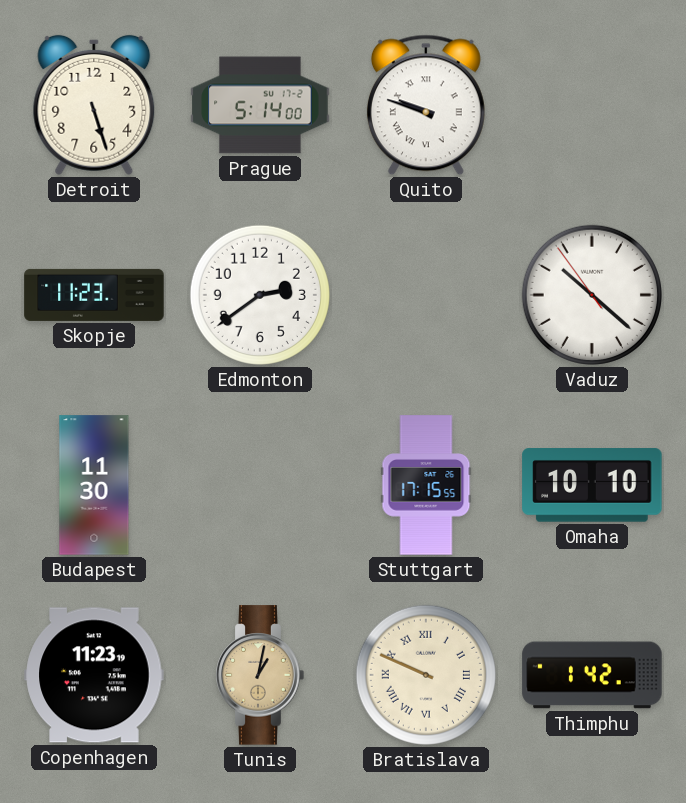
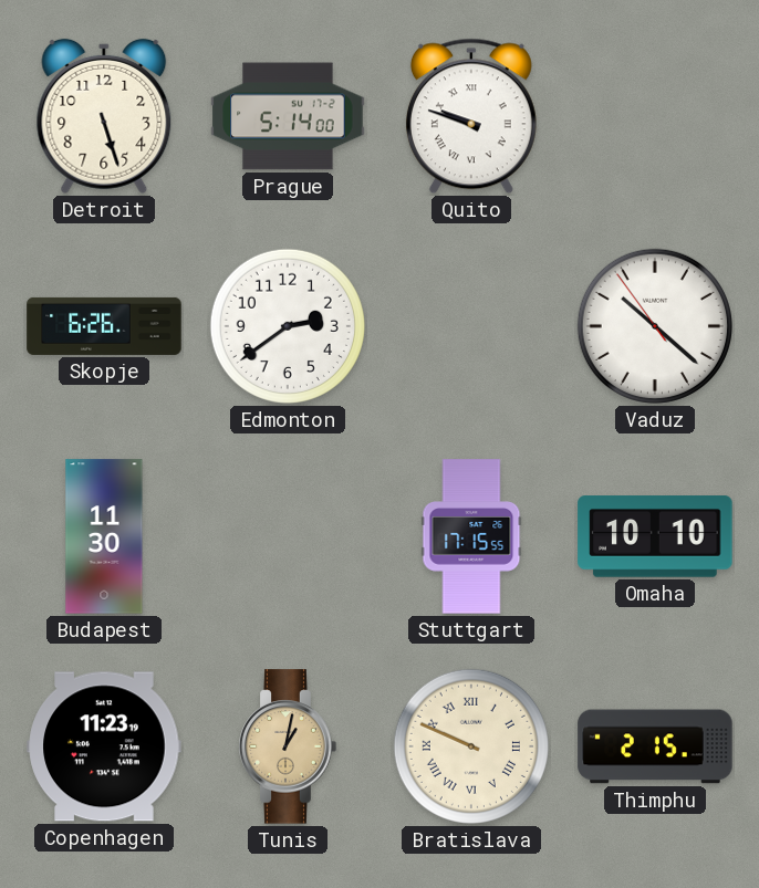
Skopje: 11:23 -> 6:26
Thimphu: 1:42 -> 2:15
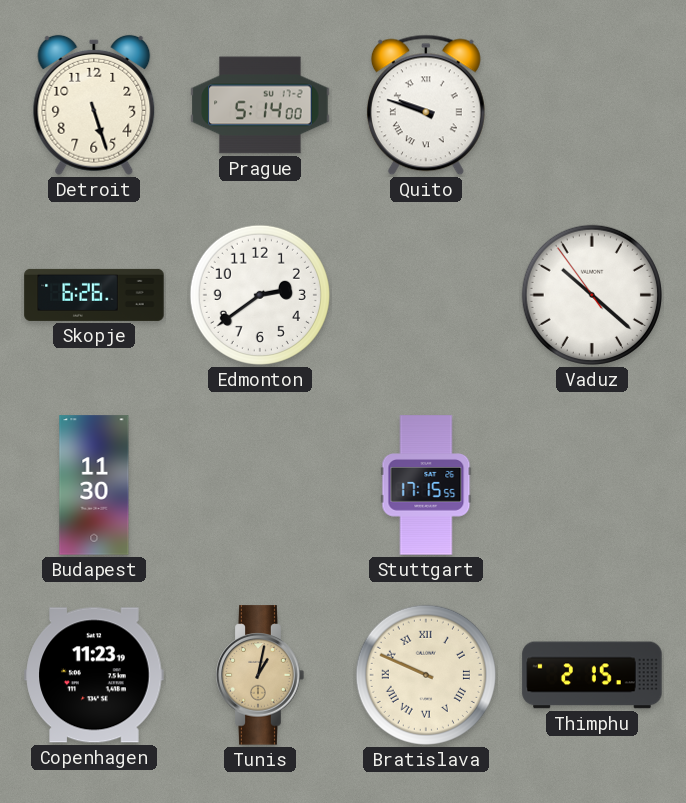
Omaha: 10:10 -> none
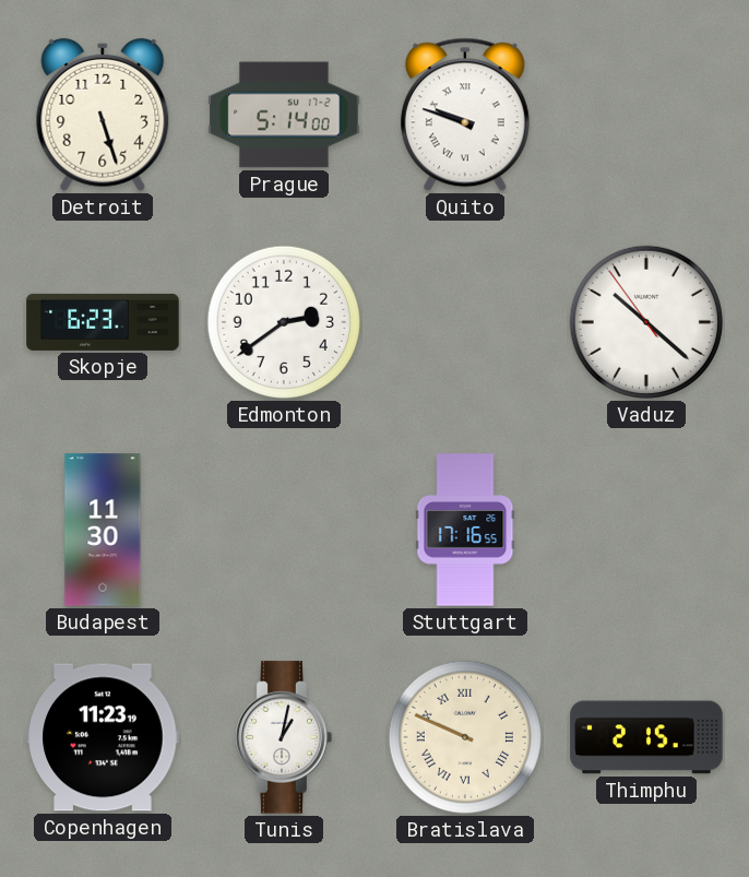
Skopje: 6:26 -> 6:23
Stuttgart: 17:15 -> 17:16
Tunis dial: champagne -> white
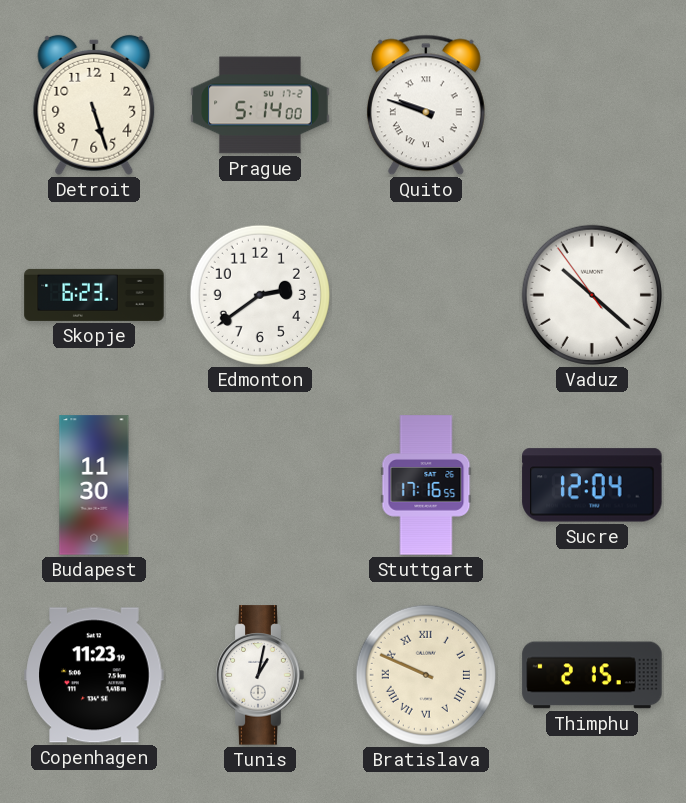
Sucre: none -> 12:04
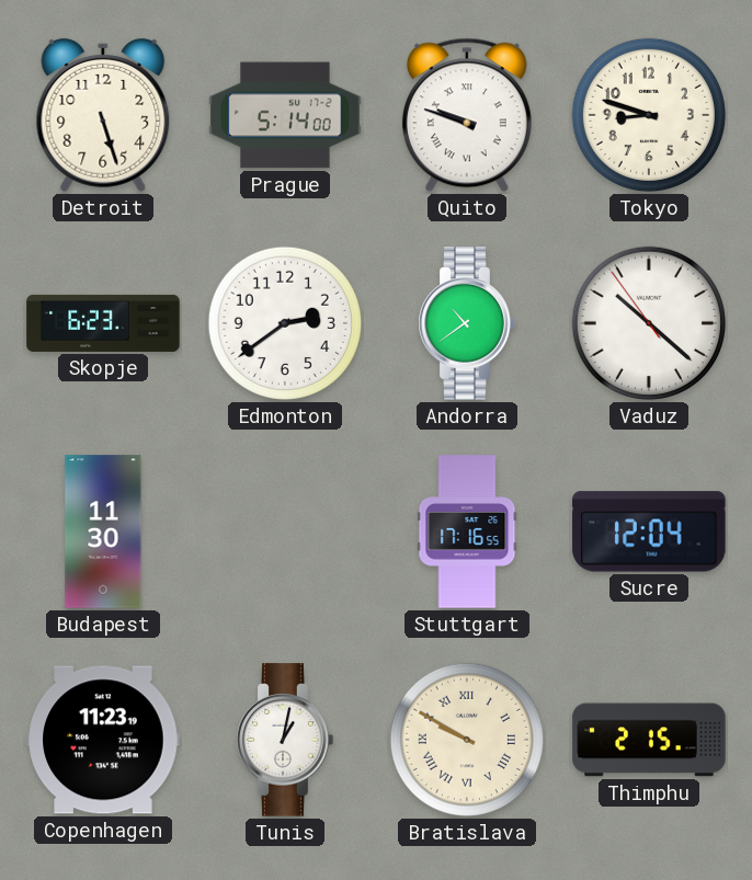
Tokyo: none -> 8:48
Andorra: none -> 10:39
Bratislava: 9:49 -> 9:50
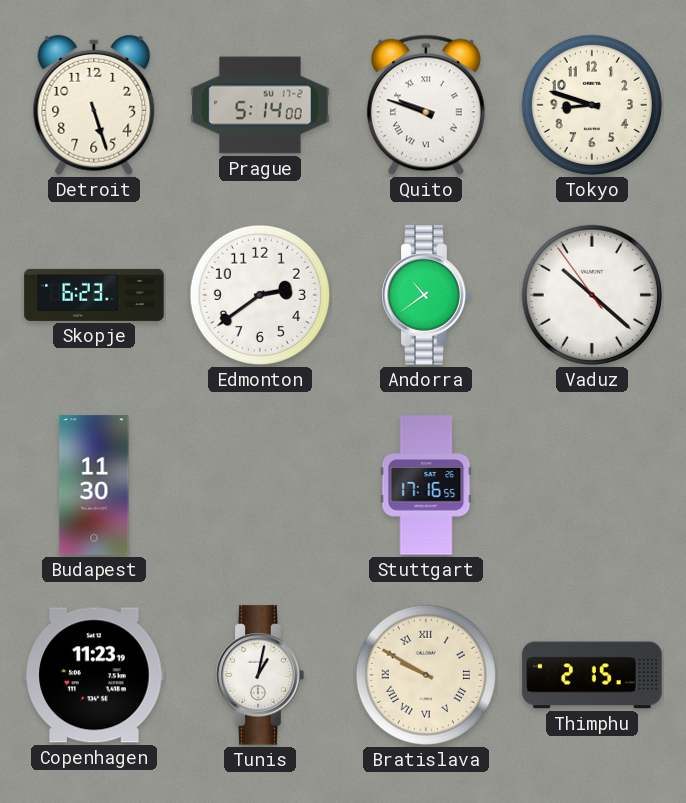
Sucre: 12:04 -> none
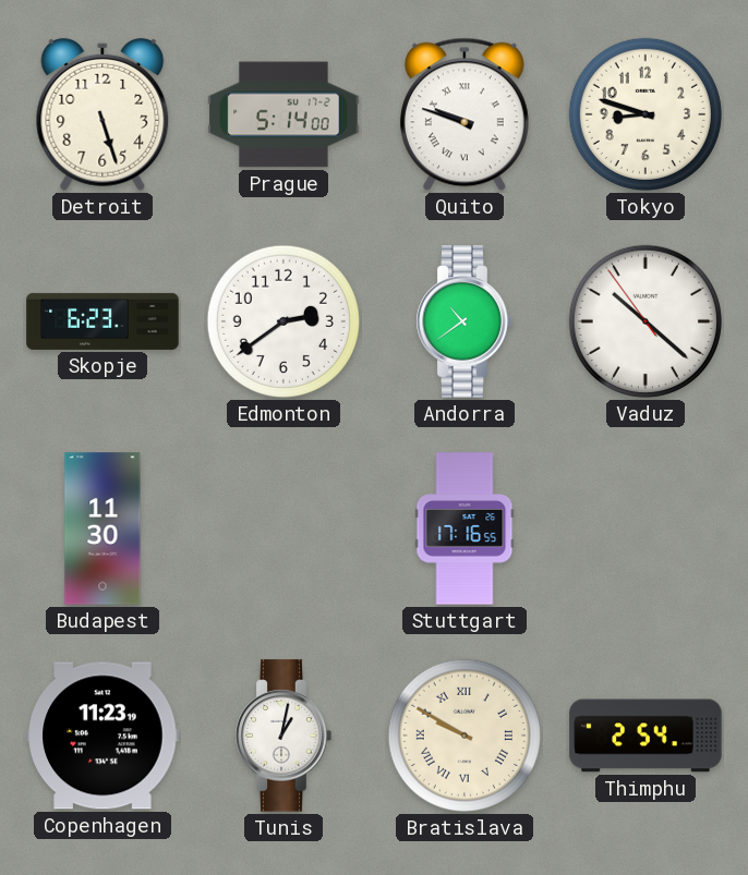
Thimphu: 2:15 -> 2:54
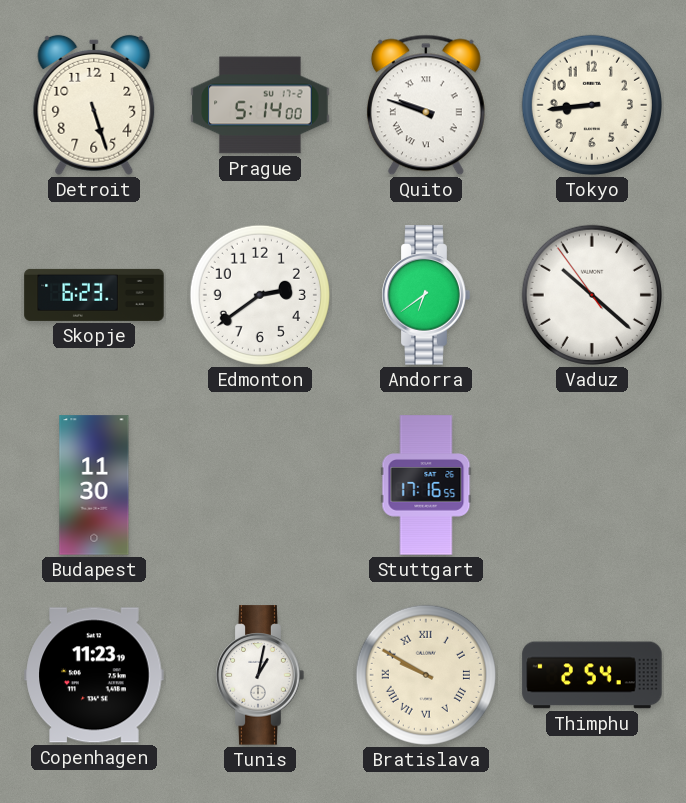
Tokyo: 8:48 -> 8:44
Andorra: 10:39 -> 6:39
